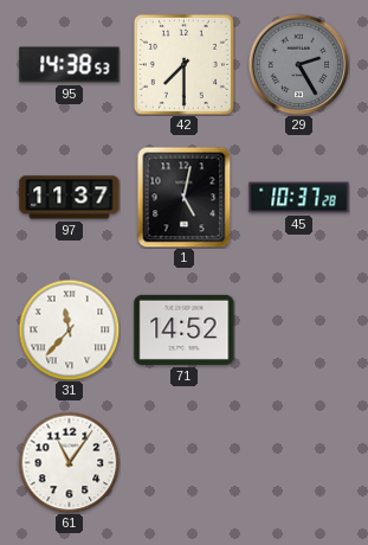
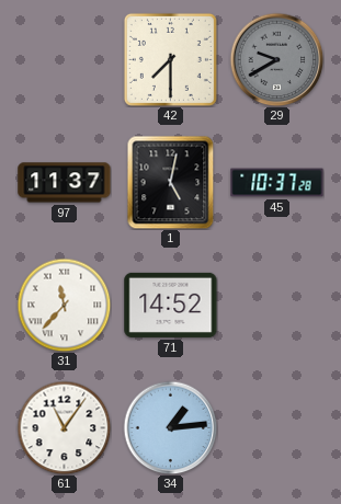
95: 14:38 -> none
29: 2:25 -> 9:40
34: none -> 1:14
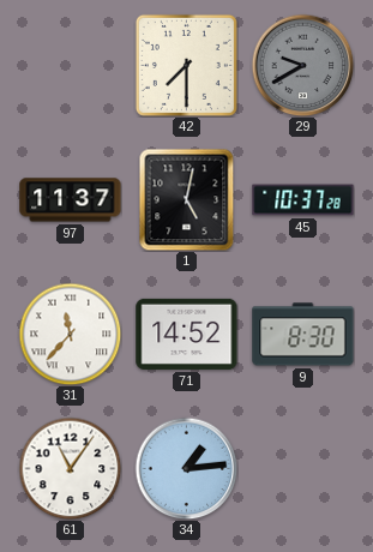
9: none -> 8:30
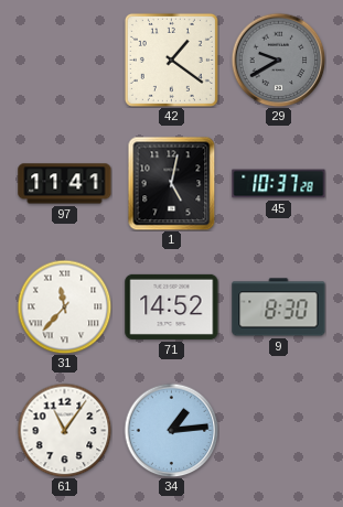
42: 7:30 -> 1:21
97: 11:37 -> 11:41
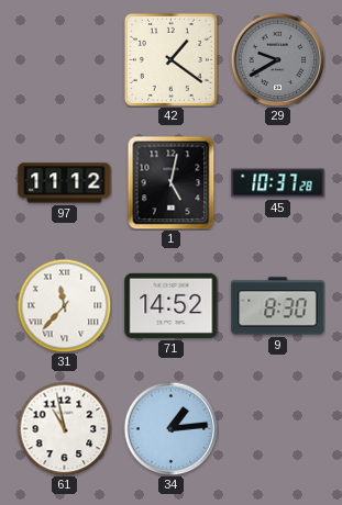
97: 11:41 -> 11:12
61: 11:06 -> 10:58
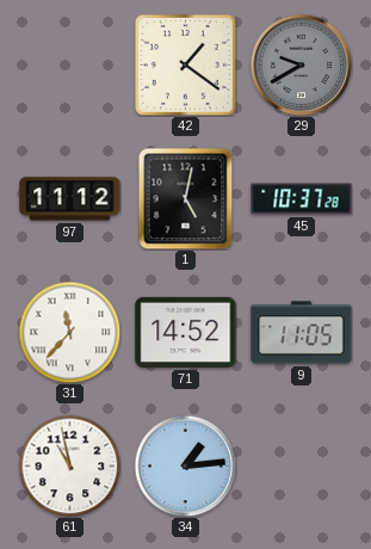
9: 8:30 -> 11:05
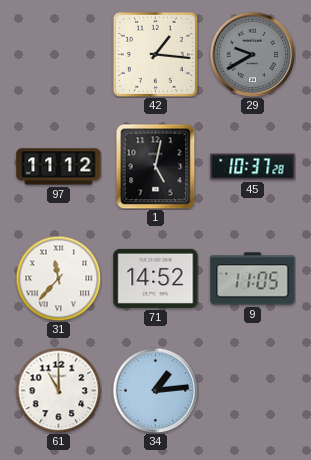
42: 1:21 -> 1:16
61: 10:58 -> 11:00
